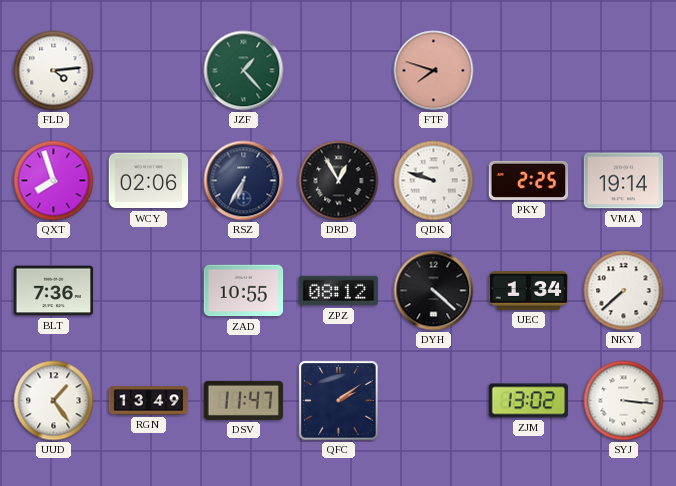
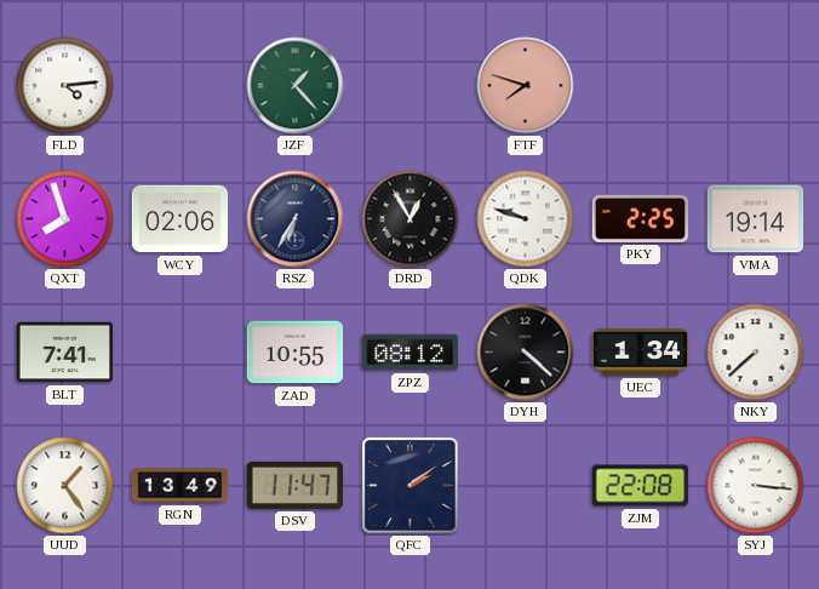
BLT: 7:36 -> 7:41
ZJM: 13:02 -> 22:08
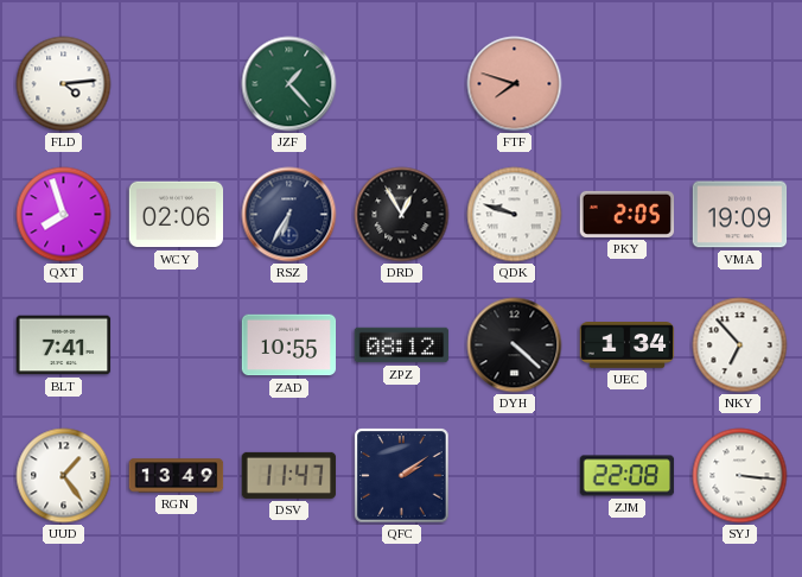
PKY: 2:25 -> 2:05
VMA: 19:14 -> 19:09
NKY: 7:38 -> 6:53
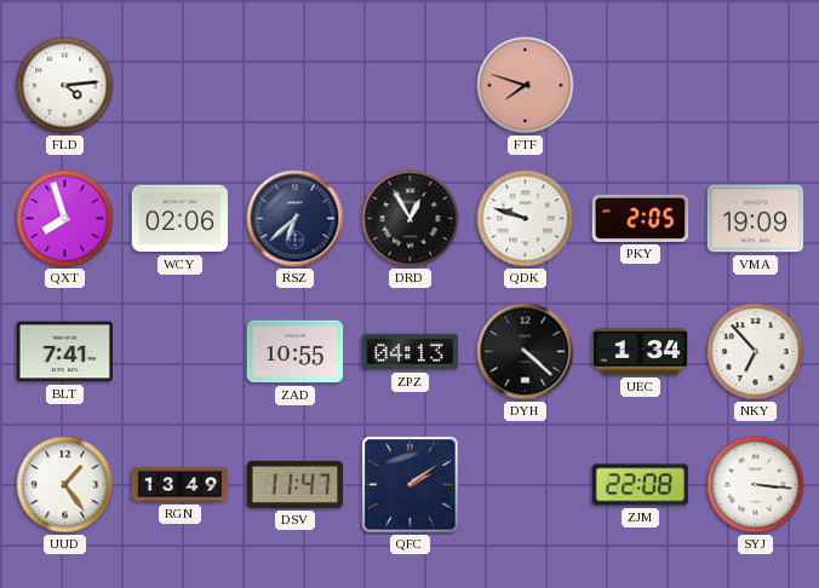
JZF: 1:23 -> none
RSZ: 6:35 -> 6:38
ZPZ: 08:12 -> 04:13
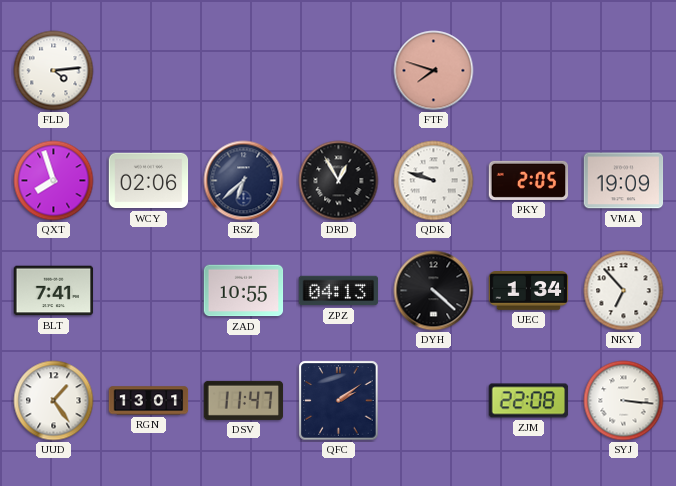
RGN: 13:49 -> 13:01
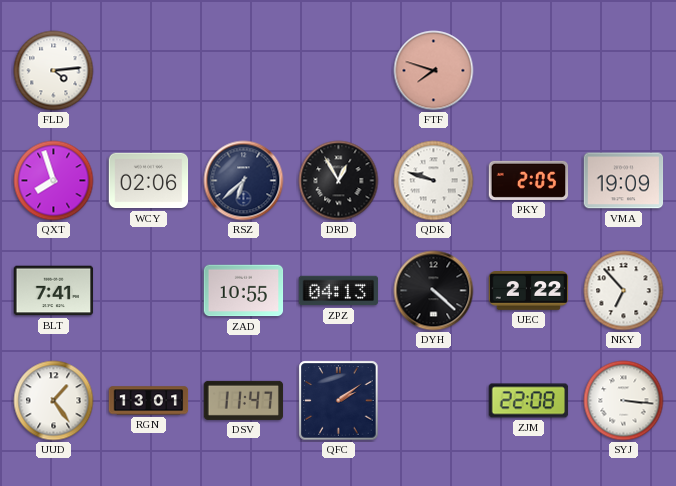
UEC: 1:34 -> 2:22
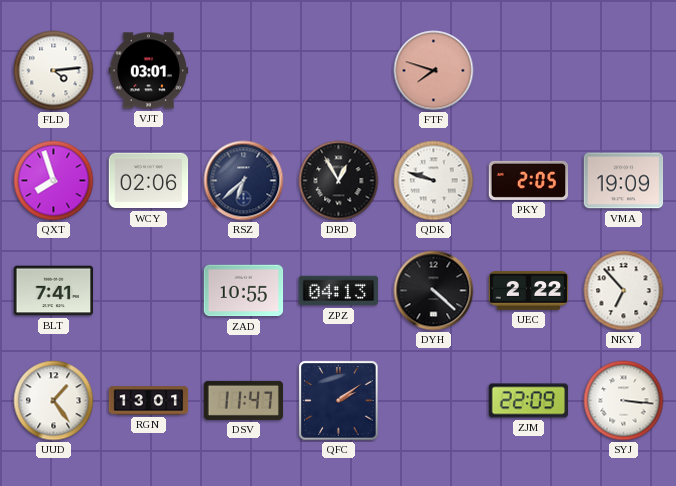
VJT: none -> 03:01
ZJM: 22:08 -> 22:09
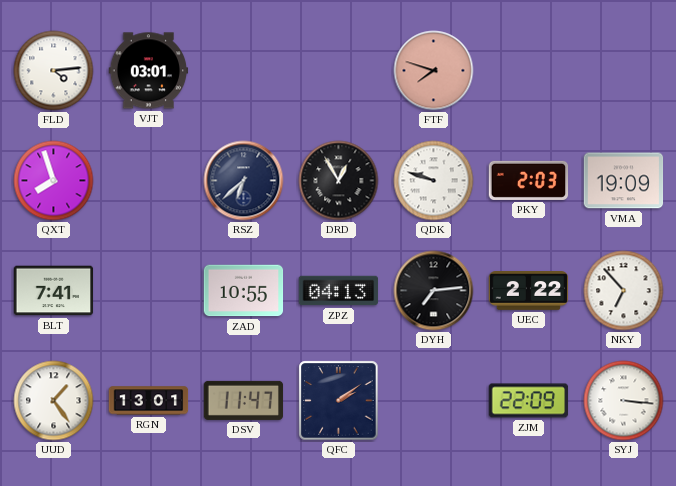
WCY: 02:06 -> none
PKY: 2:05 -> 2:03
DYH: 4:22 -> 7:14
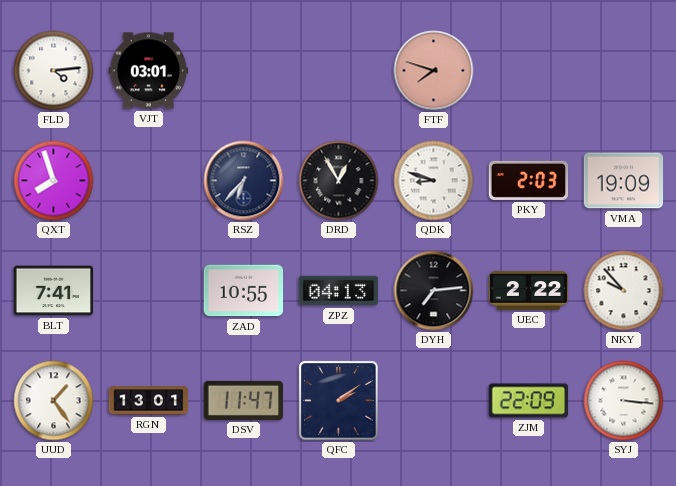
RSZ: 6:38 -> 6:37
QDK: 9:48 -> 8:48
NKY: 6:53 -> 9:53
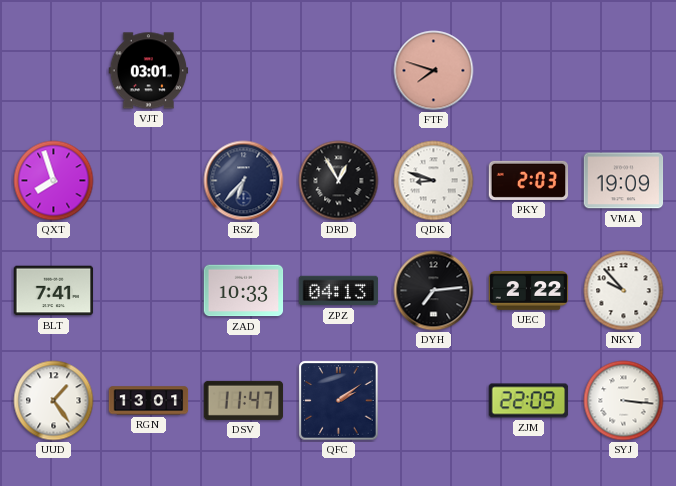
FLD: 4:14 -> none
ZAD: 10:55 -> 10:33
